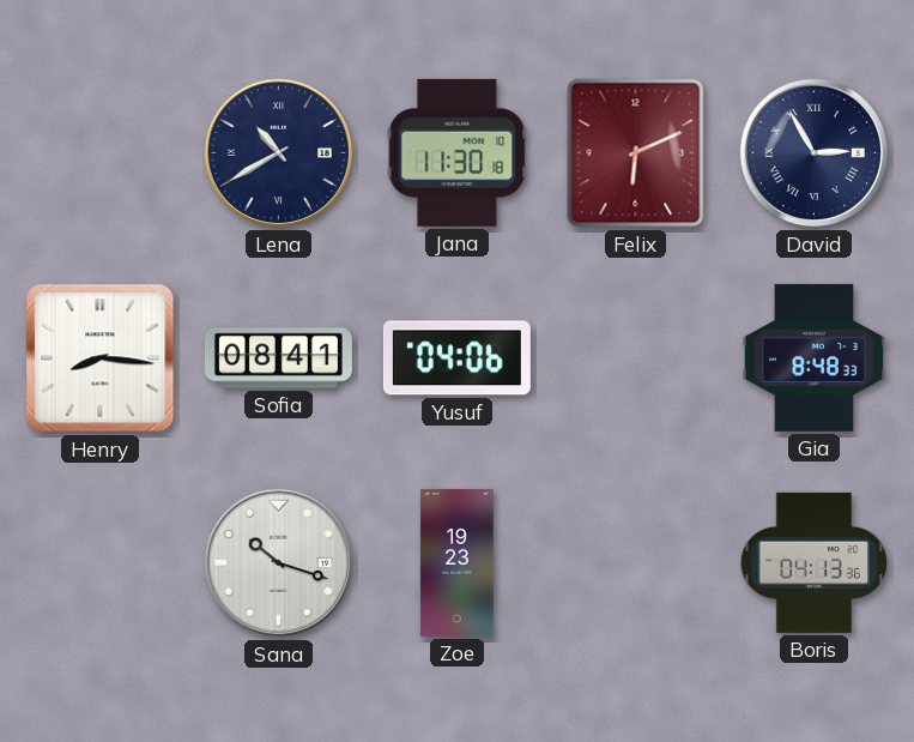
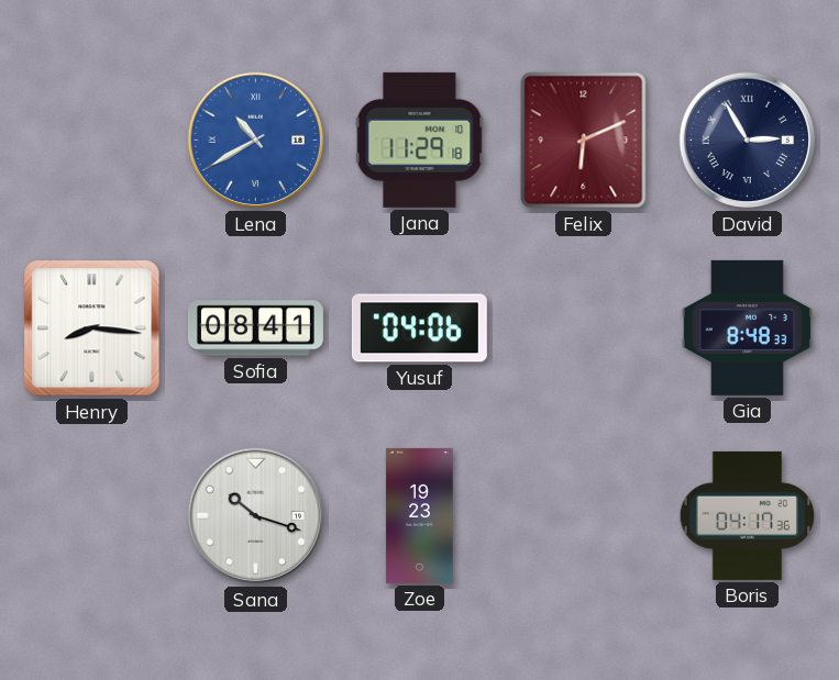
Lena dial: navy -> blue
Jana: 11:30 -> 11:29
Boris: 04:13 -> 04:17
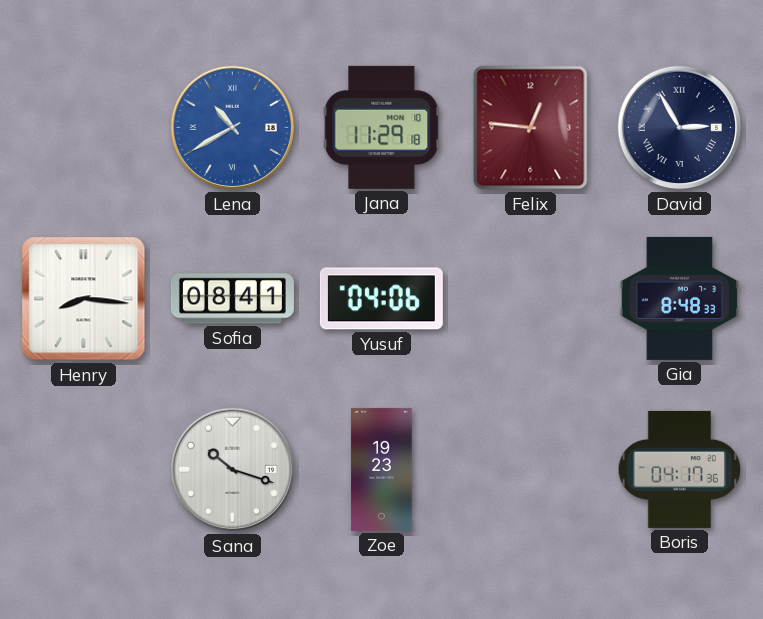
Felix: 6:11 -> 12:46
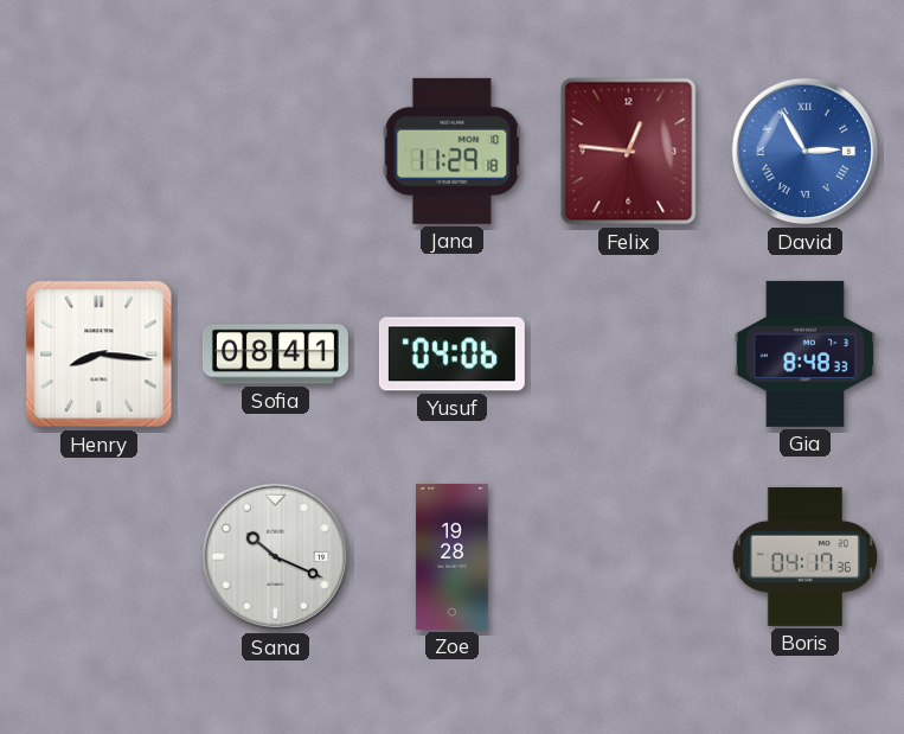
Lena: 10:40 -> none
David dial: navy -> blue
Sana: 10:18 -> 10:19
Zoe: 19:23 -> 19:28
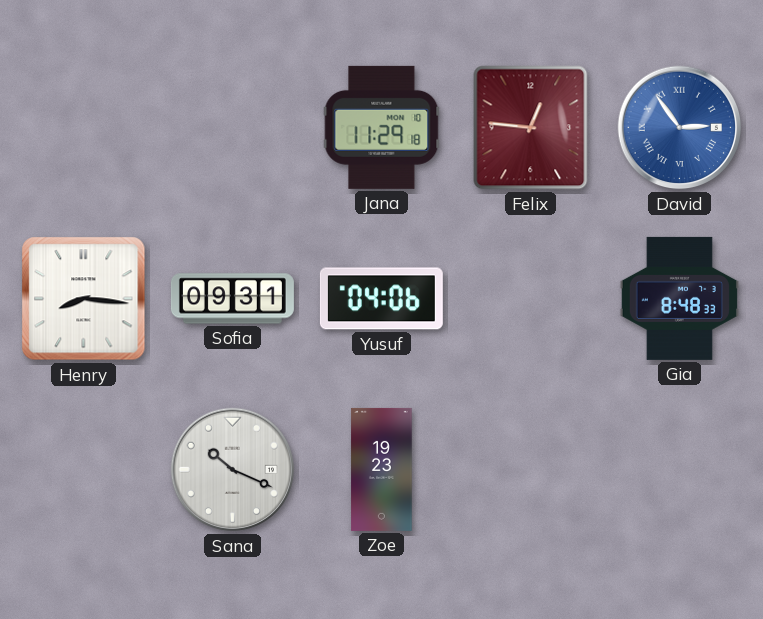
David: 2:55 -> 2:54
Sofia: 08:41 -> 09:31
Zoe: 19:28 -> 19:23
Boris: 04:17 -> none
